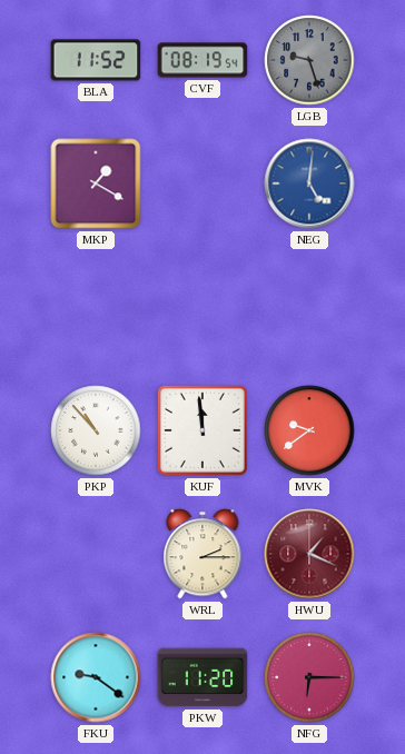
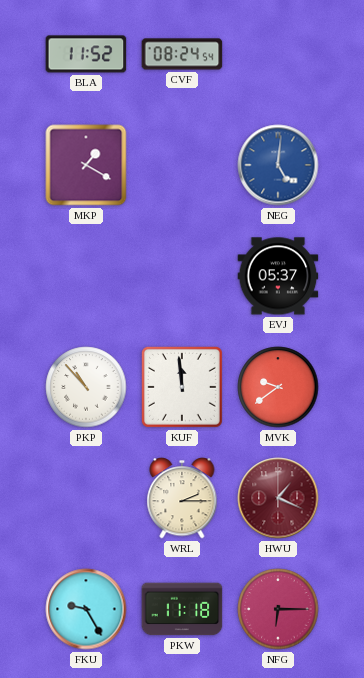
CVF: 08:19 -> 08:24
LGB: 9:27 -> none
EVJ: none -> 05:37
FKU: 9:21 -> 9:25
PKW: 11:20 -> 11:18
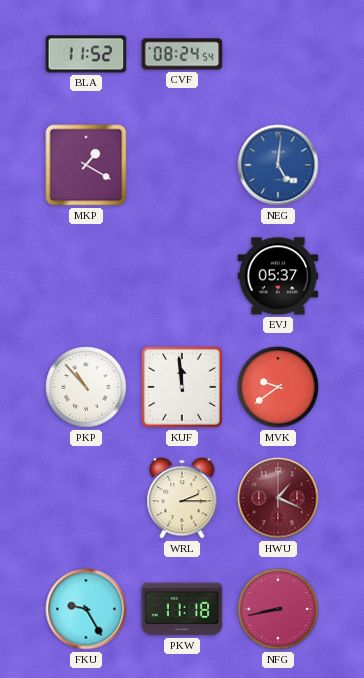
NFG: 6:15 -> 8:43
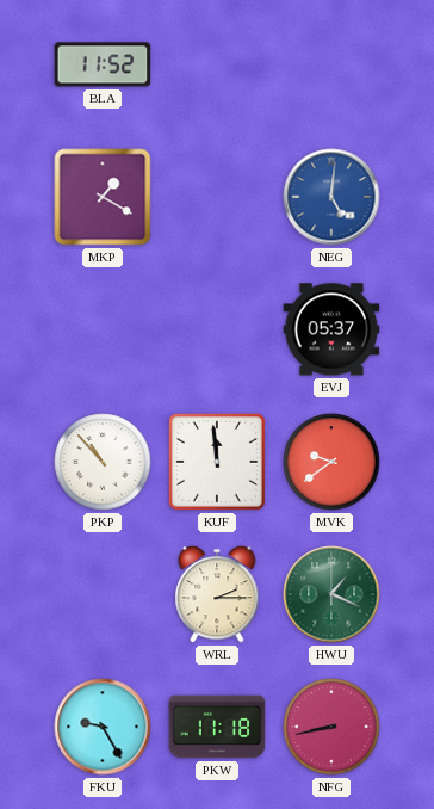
CVF: 08:24 -> none
HWU dial: burgundy -> green
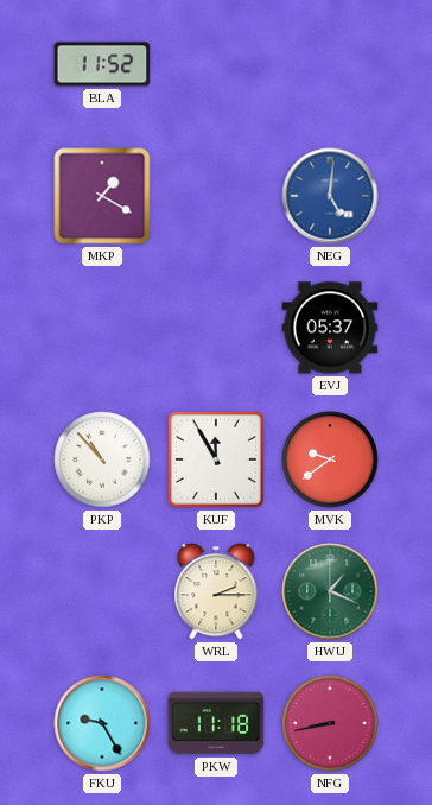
KUF: 11:59 -> 11:55
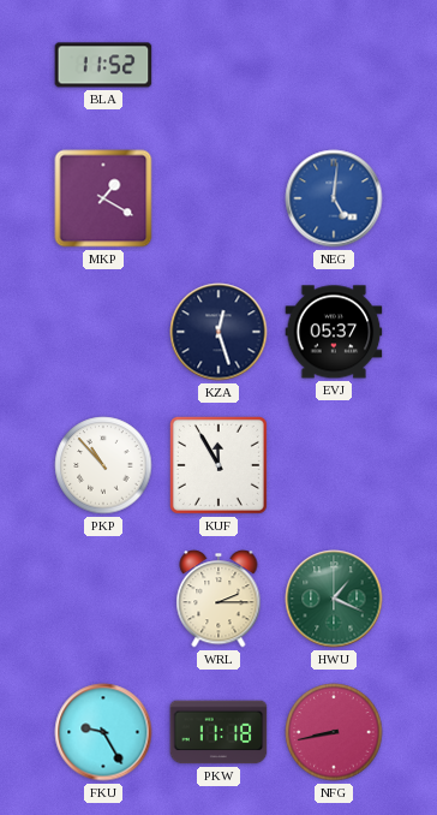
KZA: none -> 12:27
MVK: 9:39 -> none
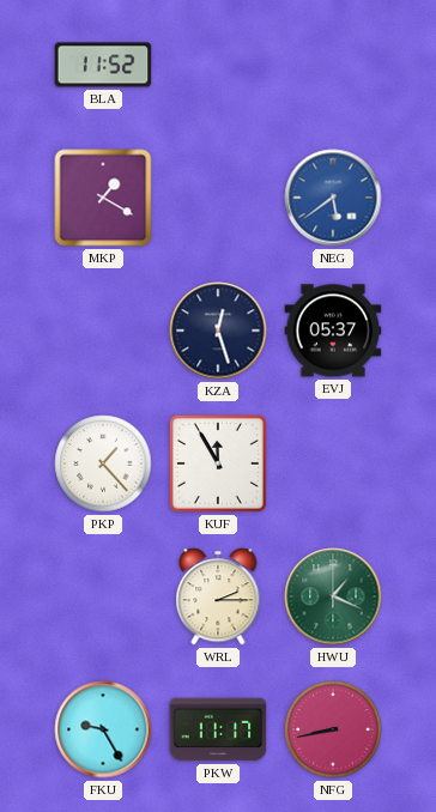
NEG: 5:01 -> 5:39
PKP: 10:53 -> 1:23
PKW: 11:18 -> 11:17
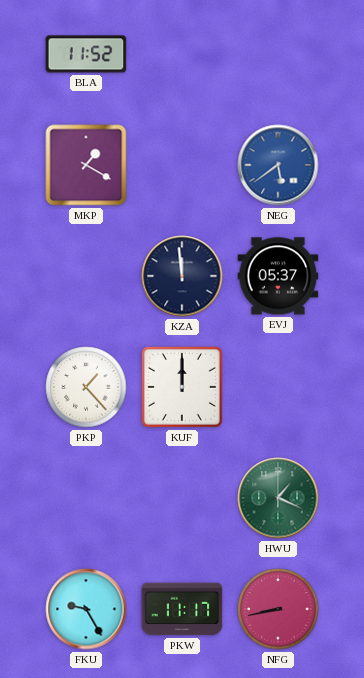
KZA: 12:27 -> 11:59
KUF: 11:55 -> 12:00
WRL: 2:15 -> none
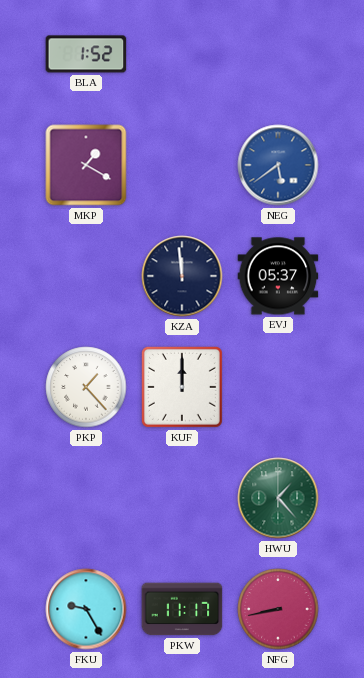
BLA: 11:52 -> 1:52
HWU: 1:19 -> 1:23
